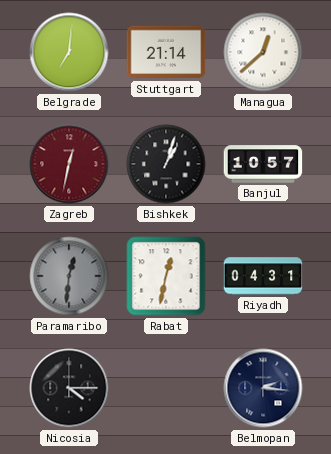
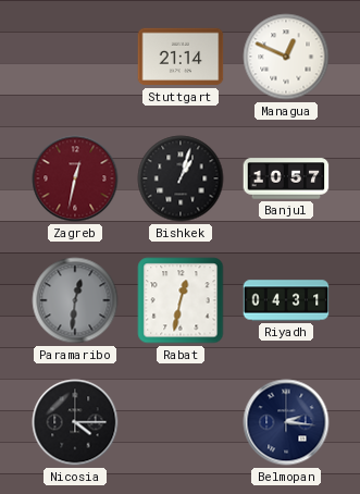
Belgrade: 7:01 -> none
Managua: 12:38 -> 12:49
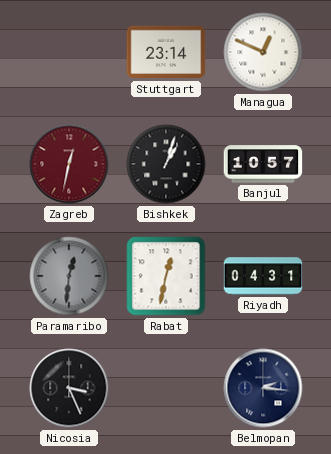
Stuttgart: 21:14 -> 23:14
Nicosia: 4:15 -> 3:26
